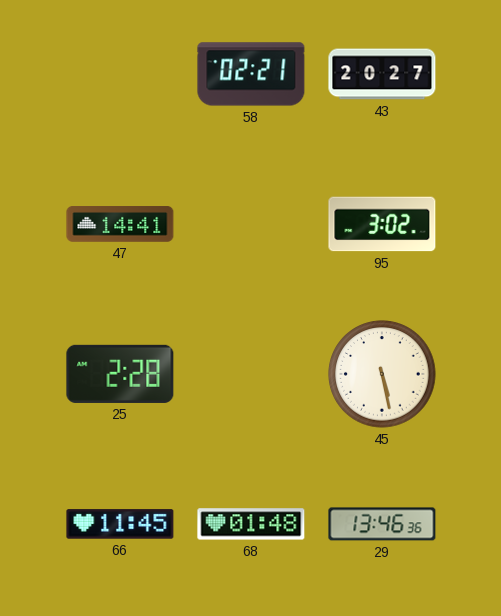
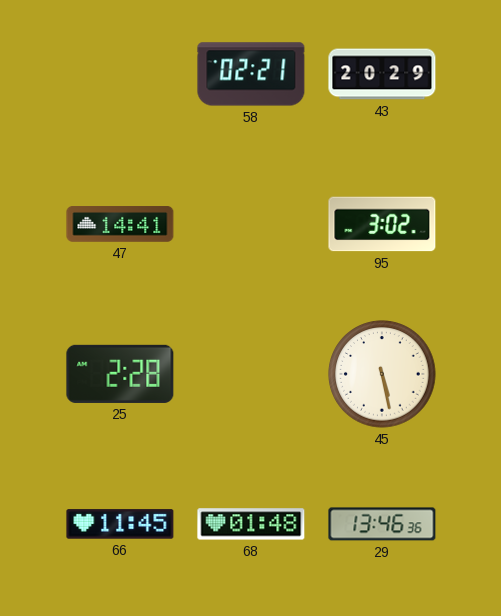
43: 20:27 -> 20:29
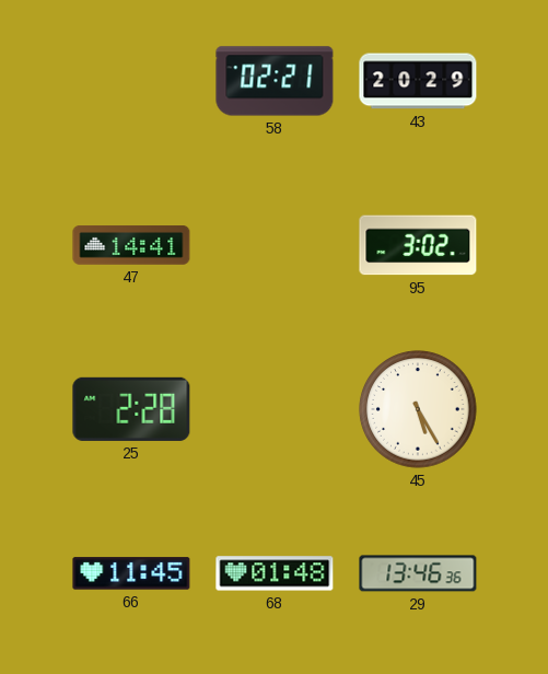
45: 5:28 -> 5:25
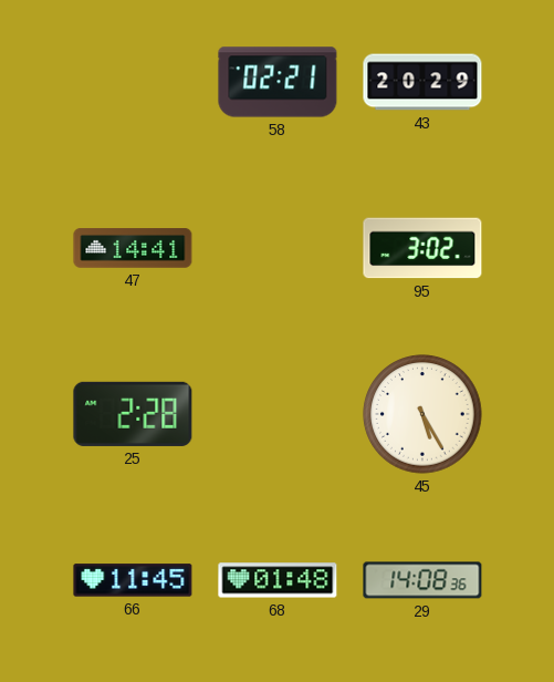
29: 13:46 -> 14:08
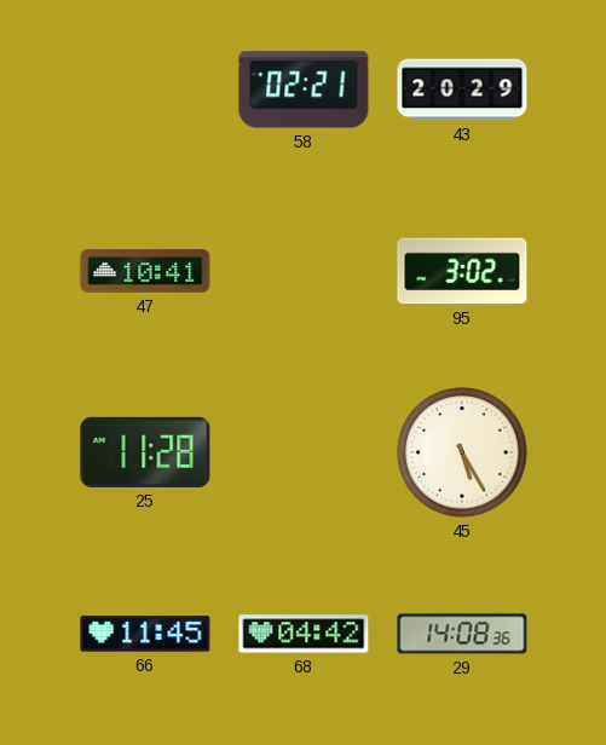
47: 14:41 -> 10:41
25: 2:28 -> 11:28
68: 01:48 -> 04:42
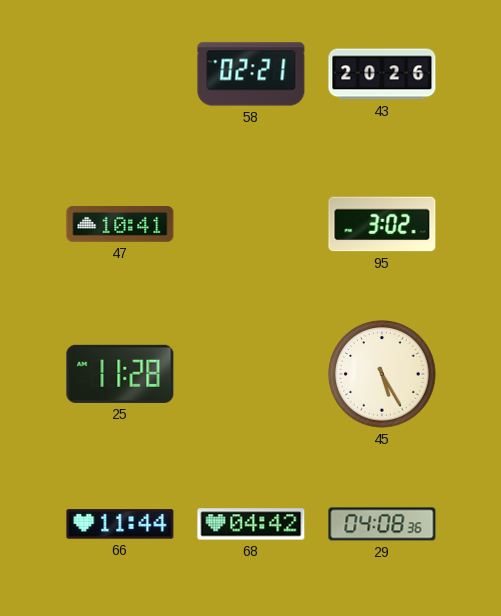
43: 20:29 -> 20:26
66: 11:45 -> 11:44
29: 14:08 -> 04:08
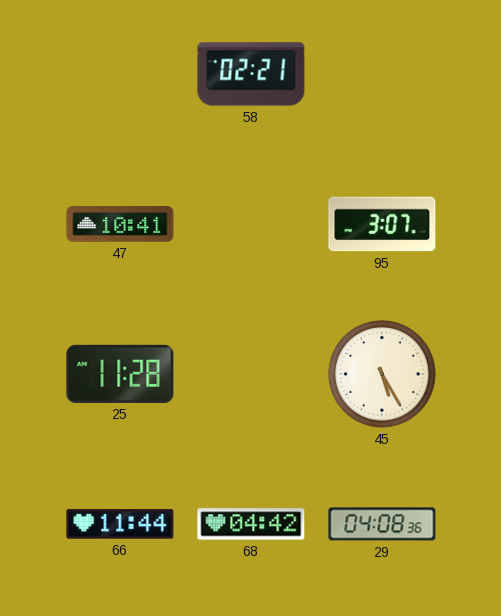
43: 20:26 -> none
95: 3:02 -> 3:07
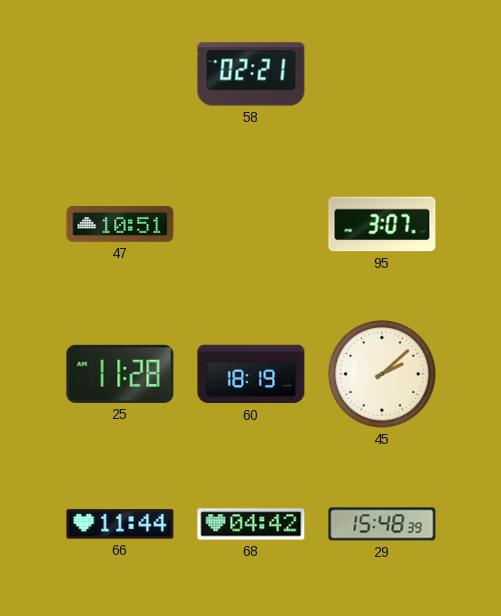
47: 10:41 -> 10:51
60: none -> 18:19
45: 5:25 -> 2:08
29: 04:08 -> 15:48
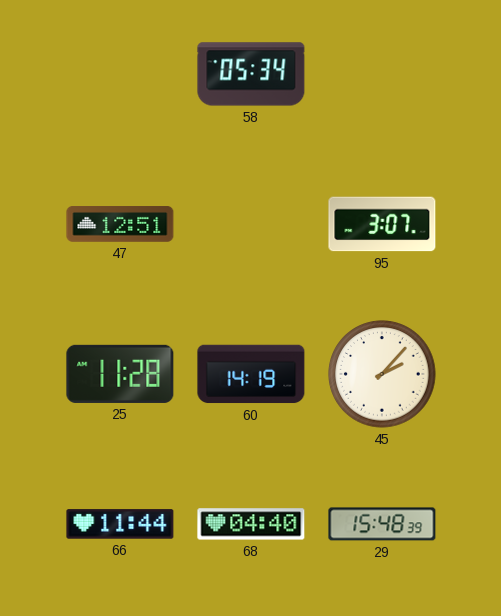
58: 02:21 -> 05:34
47: 10:51 -> 12:51
60: 18:19 -> 14:19
45: 2:08 -> 2:07
68: 04:42 -> 04:40
